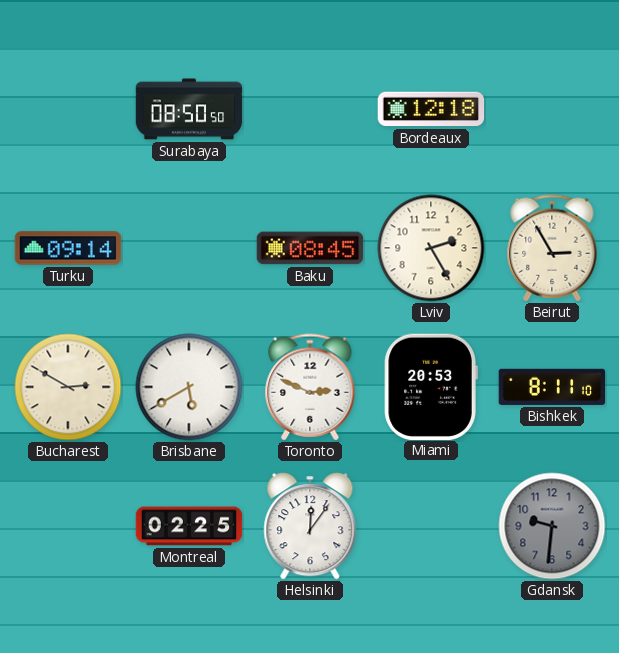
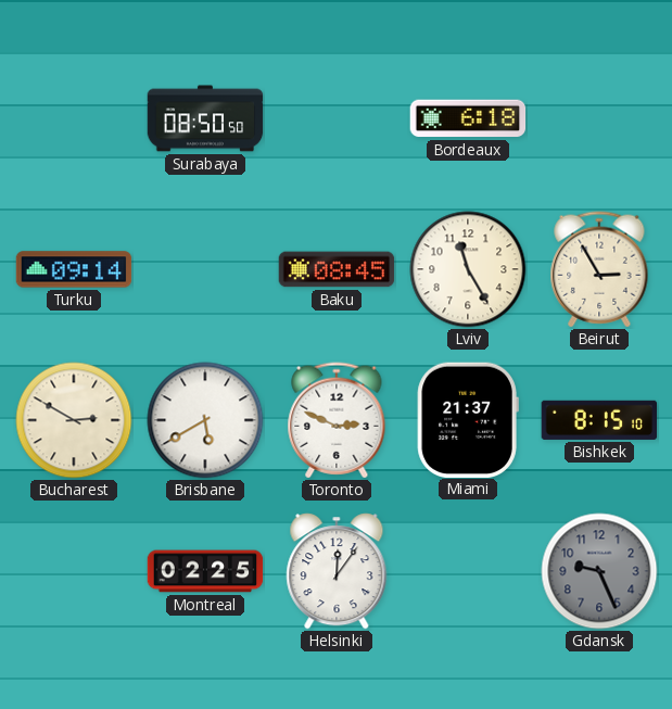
Bordeaux: 12:18 -> 6:18
Lviv: 2:25 -> 11:25
Miami: 20:53 -> 21:37
Bishkek: 8:11 -> 8:15
Gdansk: 9:31 -> 9:26
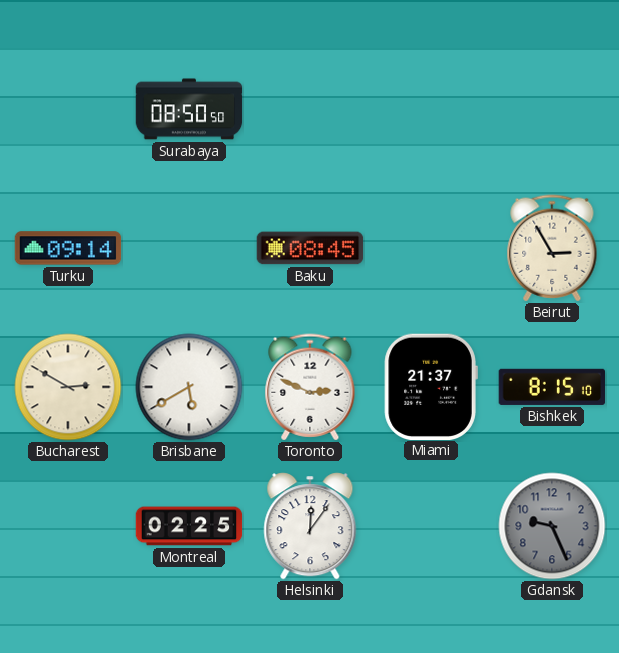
Bordeaux: 6:18 -> none
Lviv: 11:25 -> none
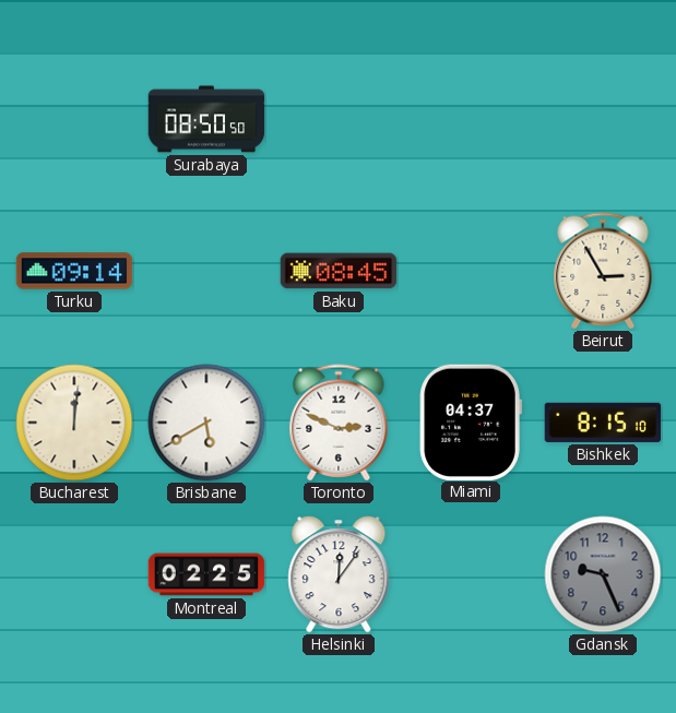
Bucharest: 2:50 -> 12:01
Miami: 21:37 -> 04:37
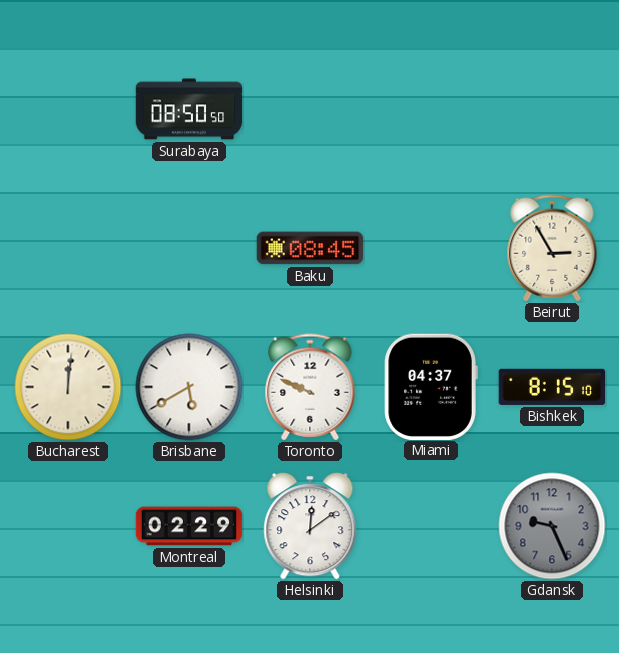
Turku: 09:14 -> none
Toronto: 2:49 -> 9:49
Montreal: 02:25 -> 02:29
Helsinki: 12:06 -> 12:09
